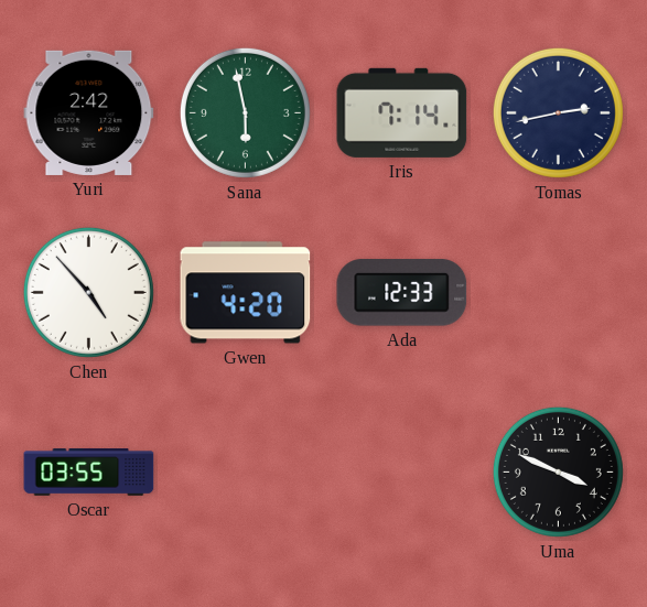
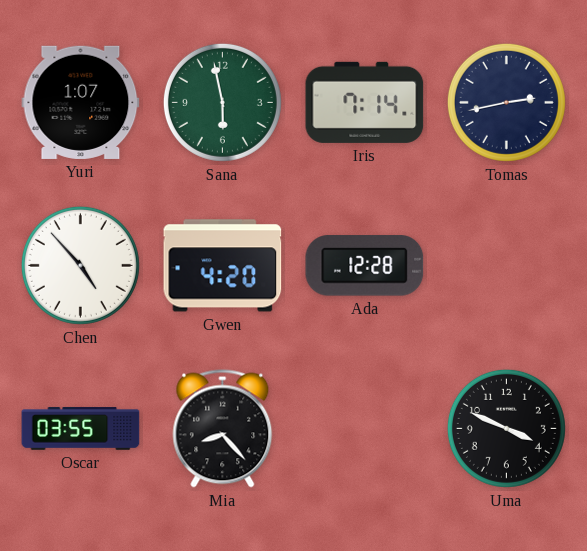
Yuri: 2:42 -> 1:07
Ada: 12:33 -> 12:28
Mia: none -> 8:23
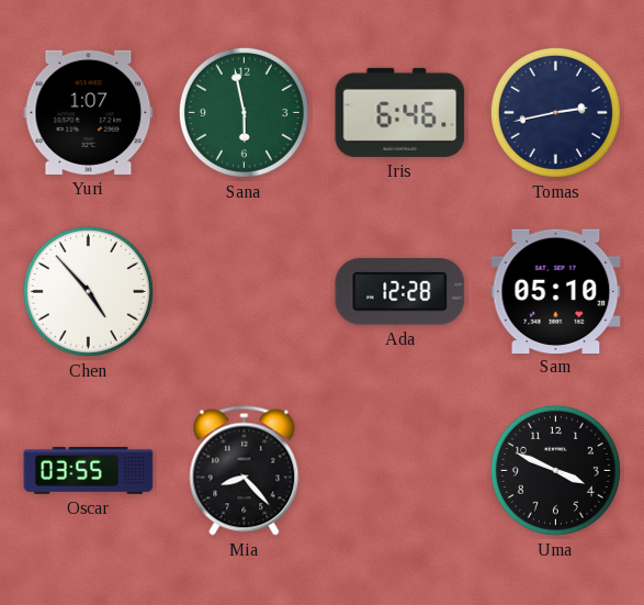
Iris: 7:14 -> 6:46
Gwen: 4:20 -> none
Sam: none -> 05:10
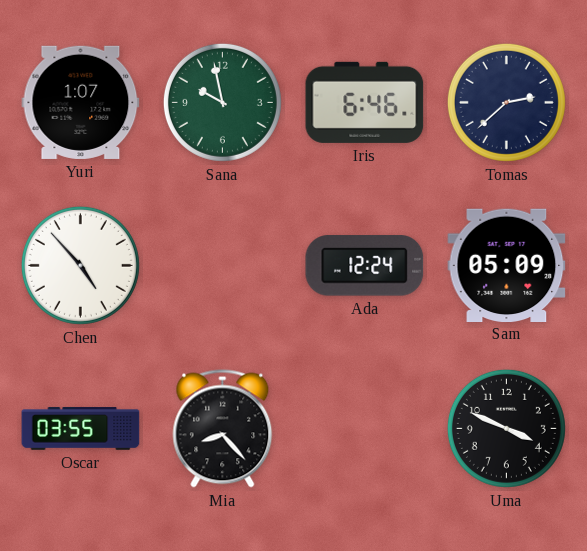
Sana: 5:58 -> 9:58
Tomas: 2:43 -> 2:38
Ada: 12:28 -> 12:24
Sam: 05:10 -> 05:09
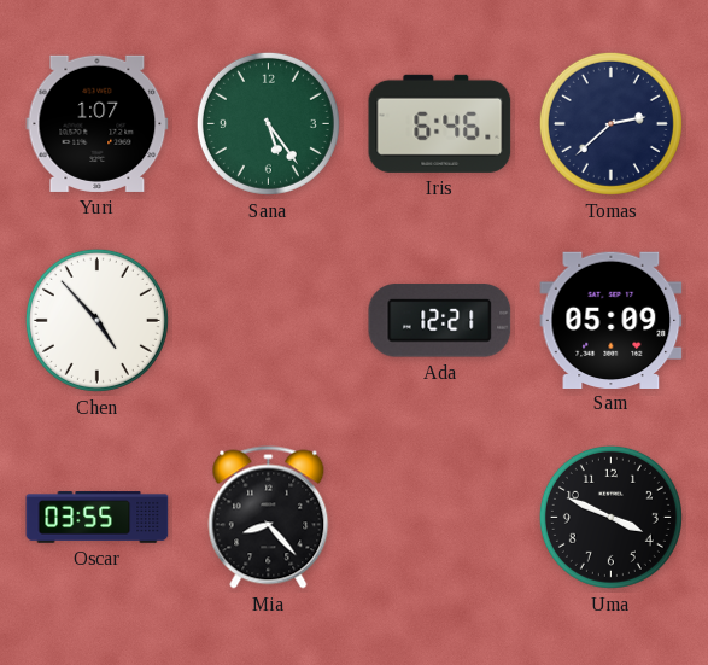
Sana: 9:58 -> 5:24
Ada: 12:24 -> 12:21
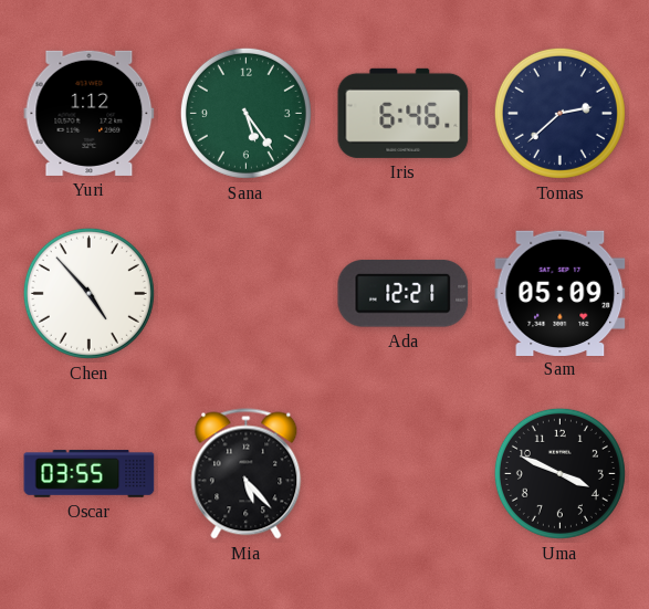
Yuri: 1:07 -> 1:12
Mia: 8:23 -> 5:23
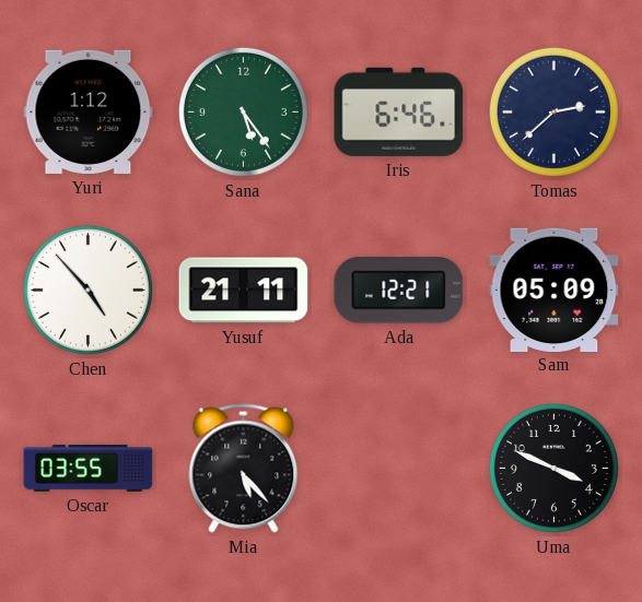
Yusuf: none -> 21:11
